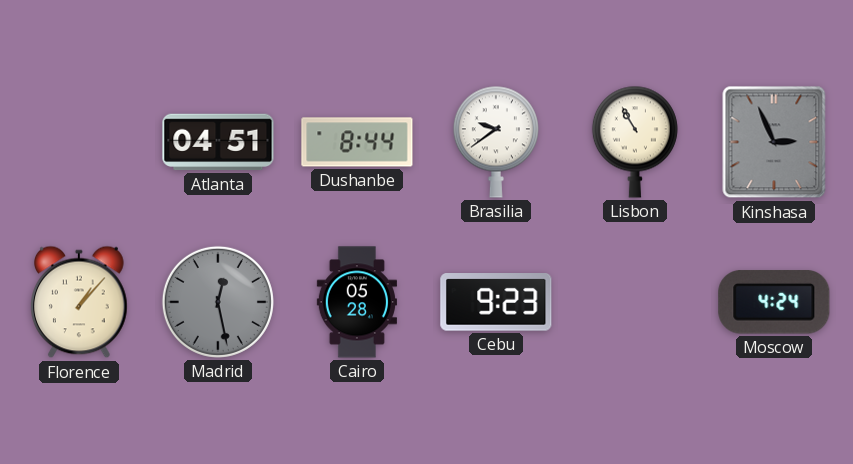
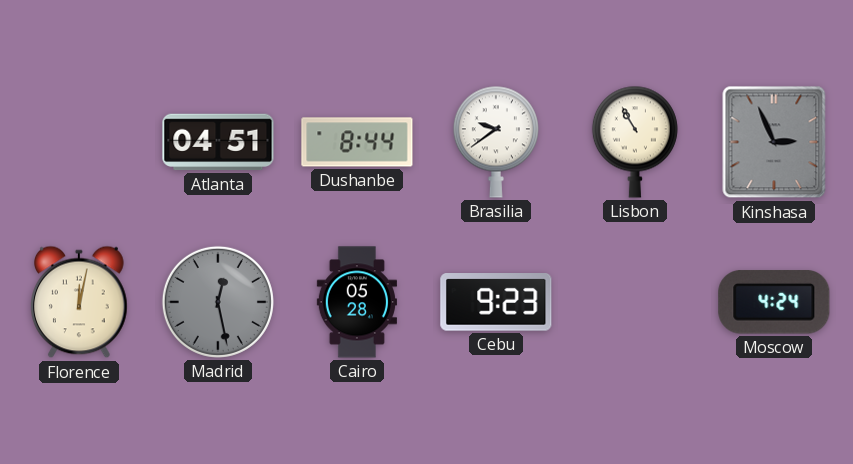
Florence: 1:07 -> 12:02
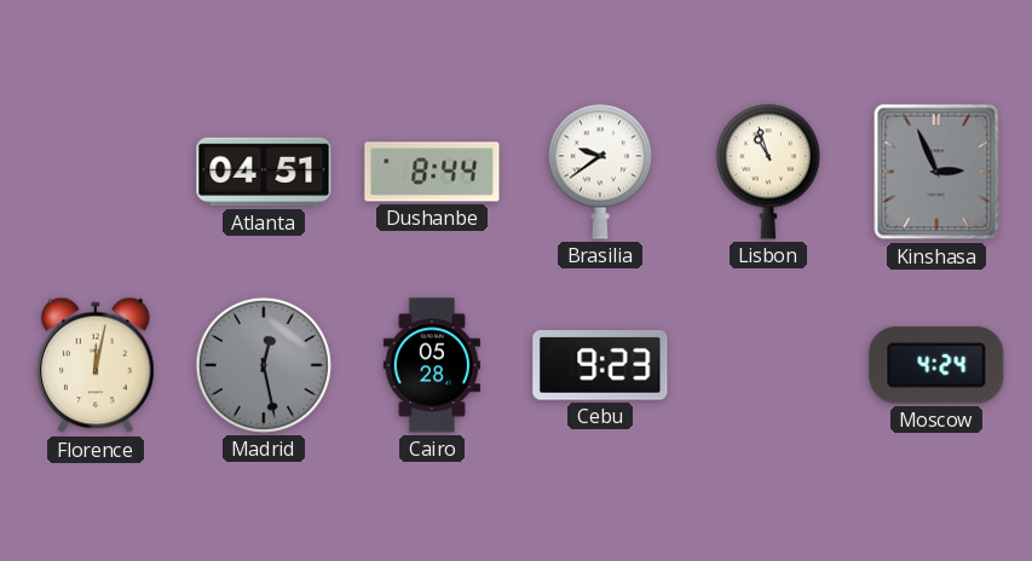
Lisbon: 10:55 -> 10:57
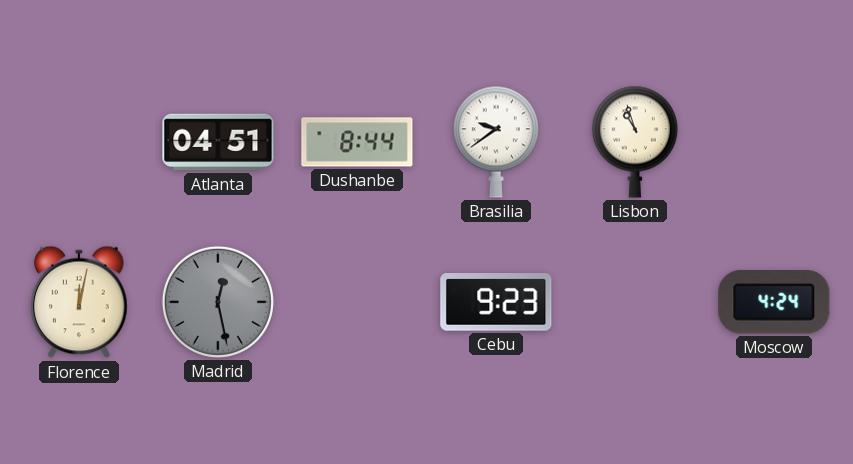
Kinshasa: 2:56 -> none
Cairo: 05:28 -> none
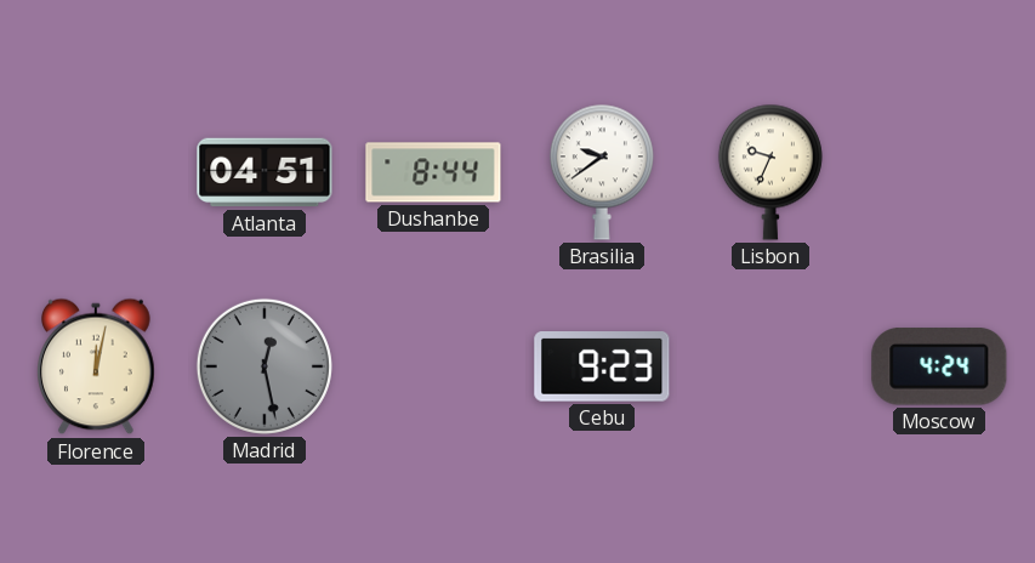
Lisbon: 10:57 -> 9:34
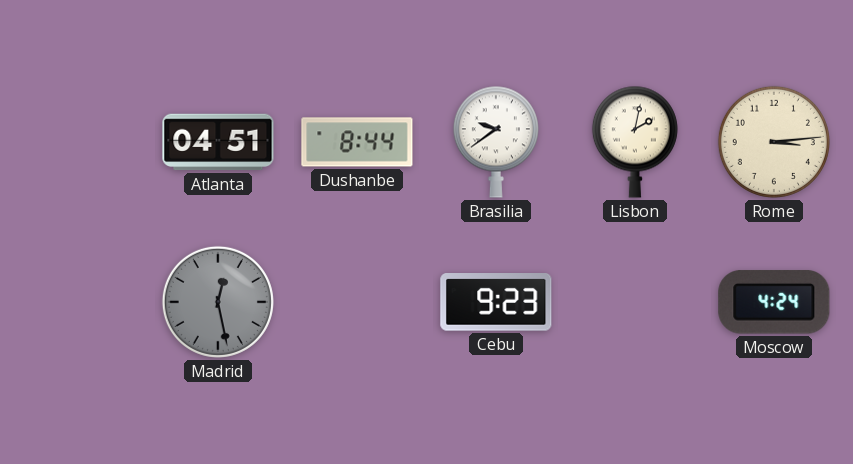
Lisbon: 9:34 -> 2:02
Rome: none -> 3:14
Florence: 12:02 -> none
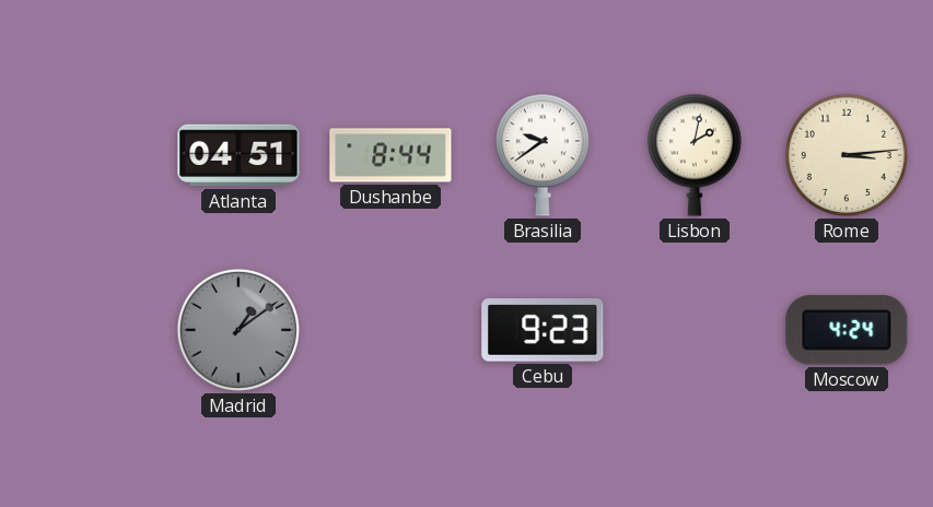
Madrid: 12:28 -> 1:09
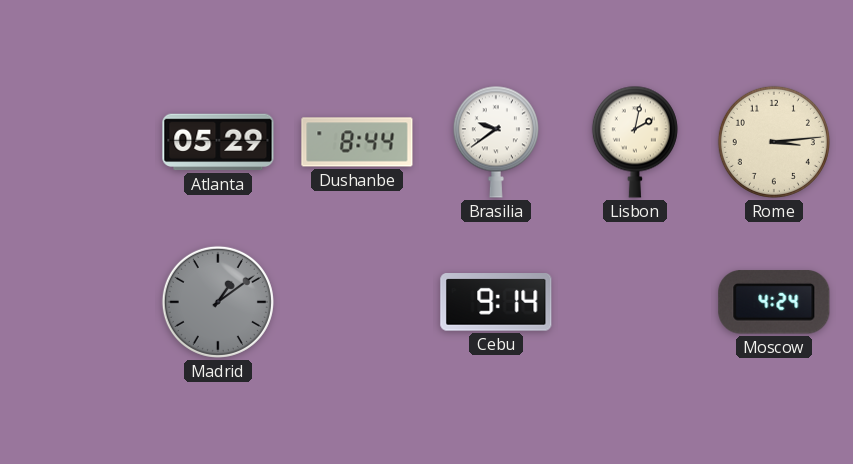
Atlanta: 04:51 -> 05:29
Cebu: 9:23 -> 9:14
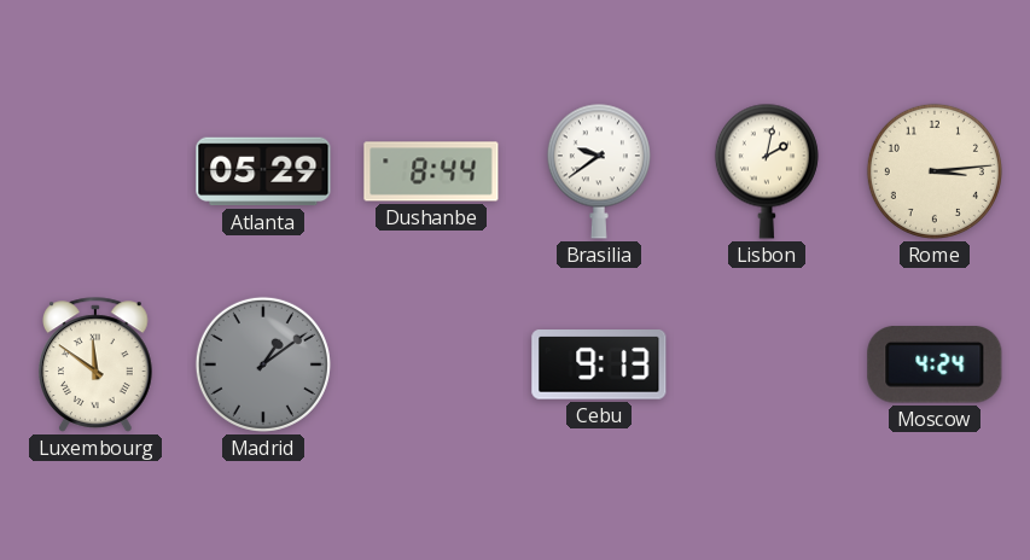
Luxembourg: none -> 11:51
Cebu: 9:14 -> 9:13
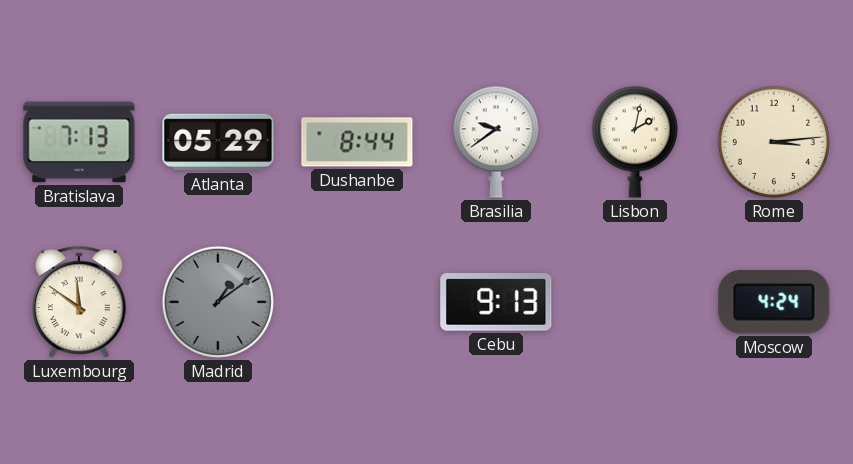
Bratislava: none -> 7:13
